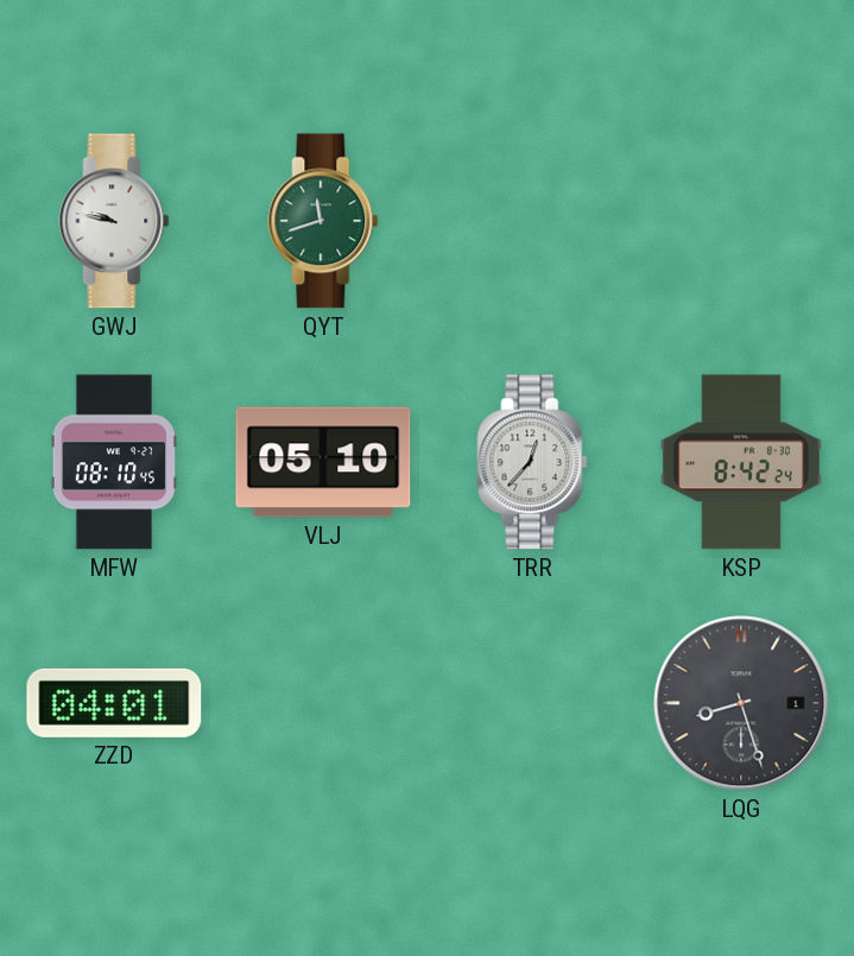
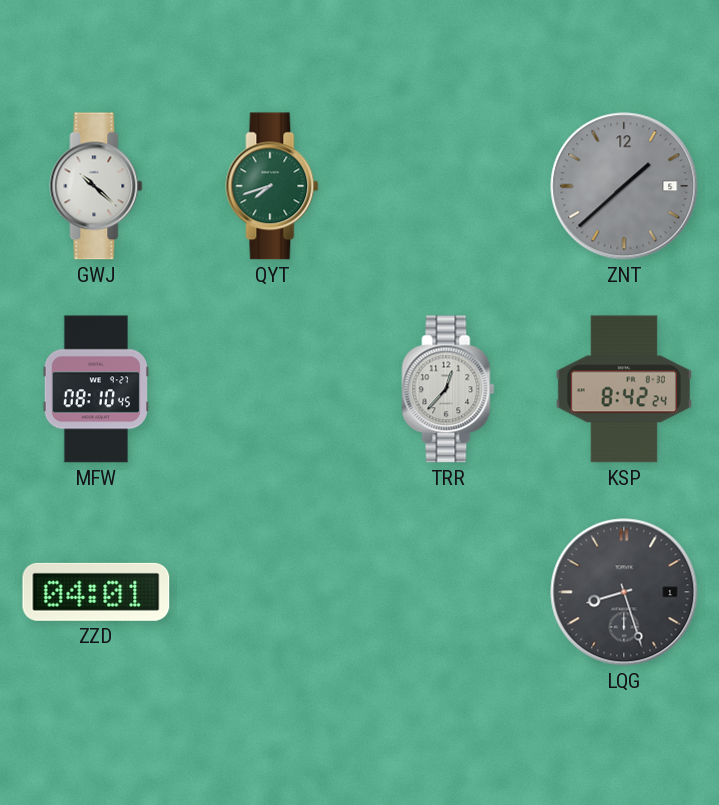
GWJ: 9:47 -> 10:22
QYT: 11:42 -> 7:42
ZNT: none -> 1:38
VLJ: 05:10 -> none
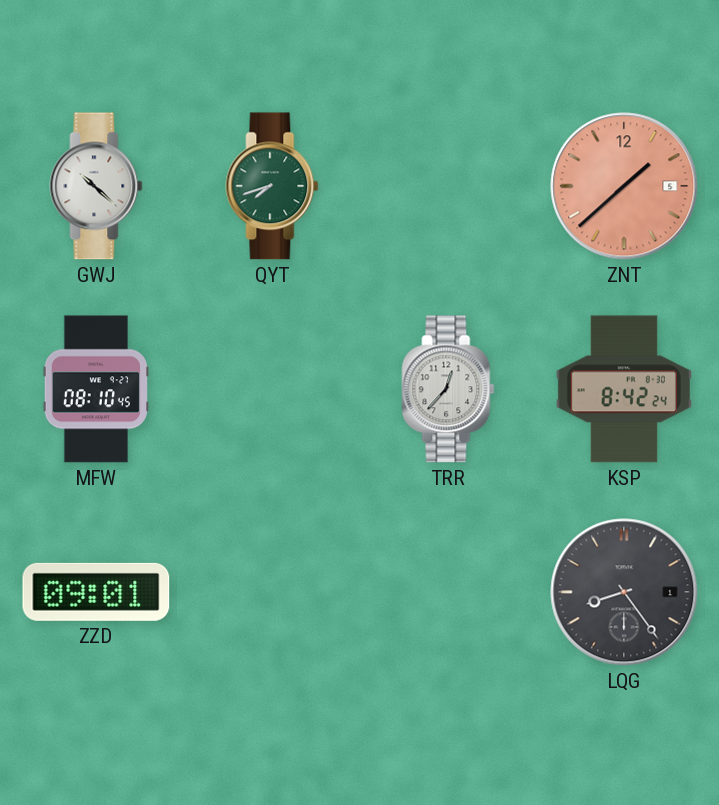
ZNT dial: grey -> salmon
ZZD: 04:01 -> 09:01
LQG: 8:27 -> 8:24
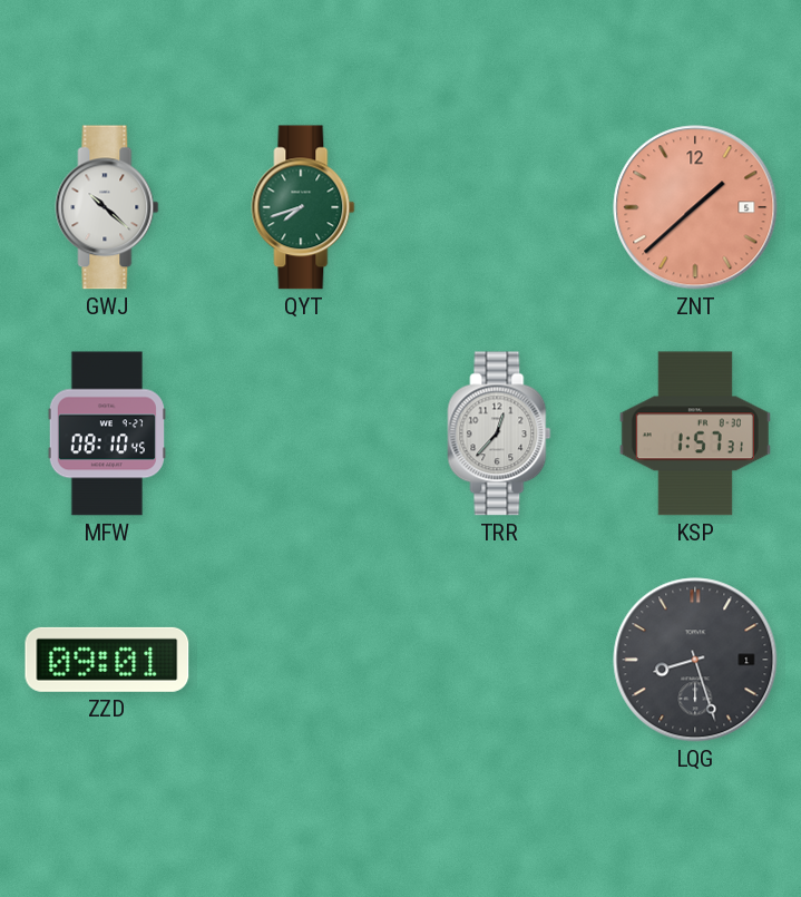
KSP: 8:42 -> 1:57
LQG: 8:24 -> 8:27
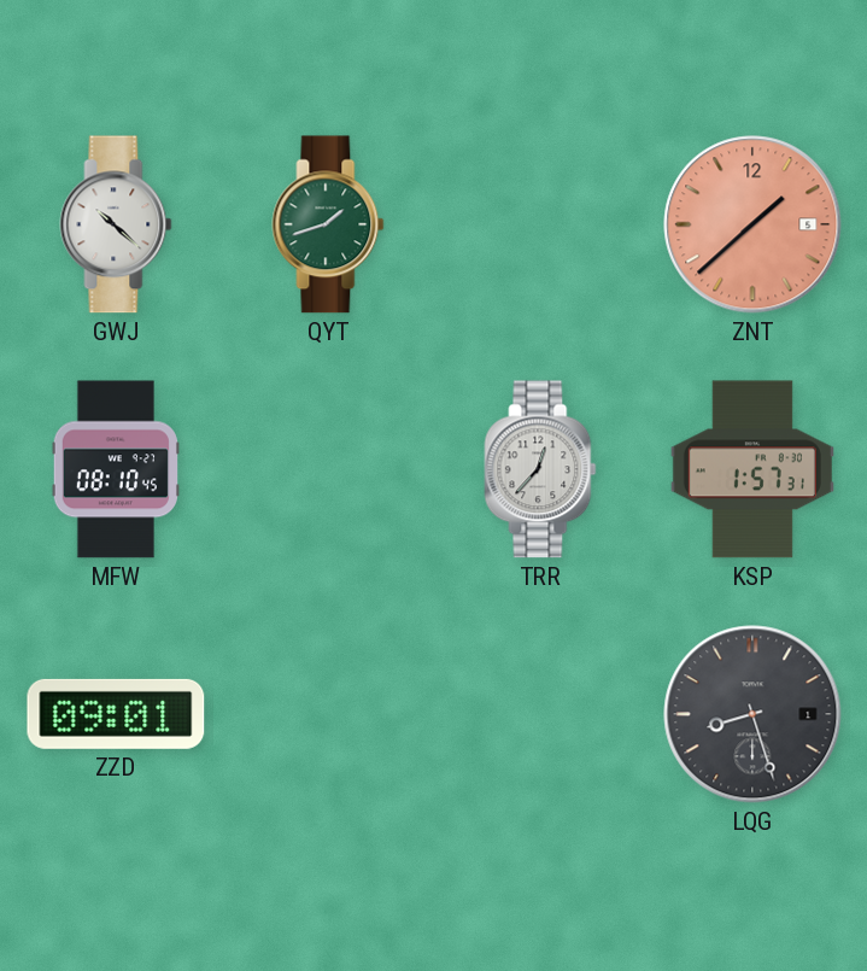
QYT: 7:42 -> 1:42
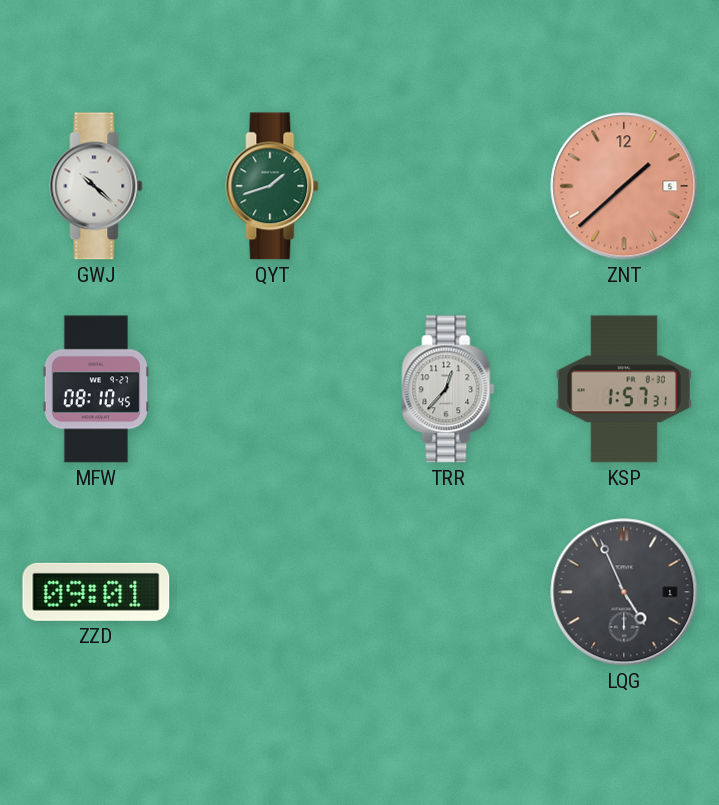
LQG: 8:27 -> 4:56
